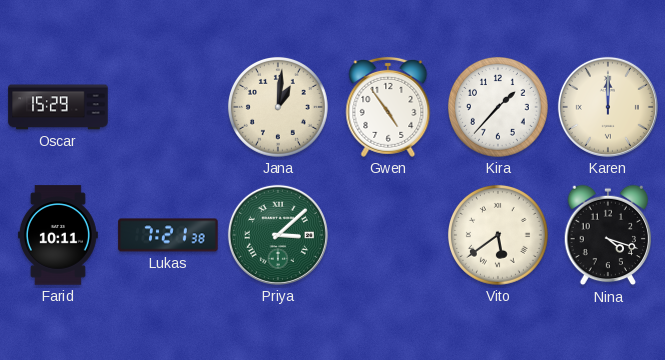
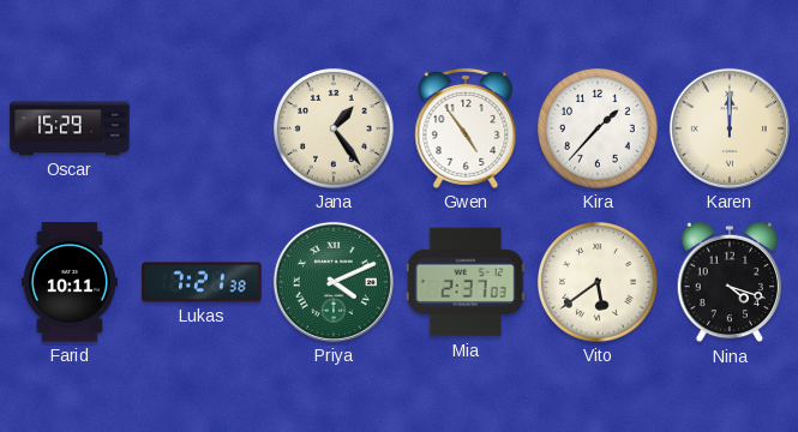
Jana: 1:01 -> 1:24
Priya: 3:08 -> 4:11
Mia: none -> 2:37
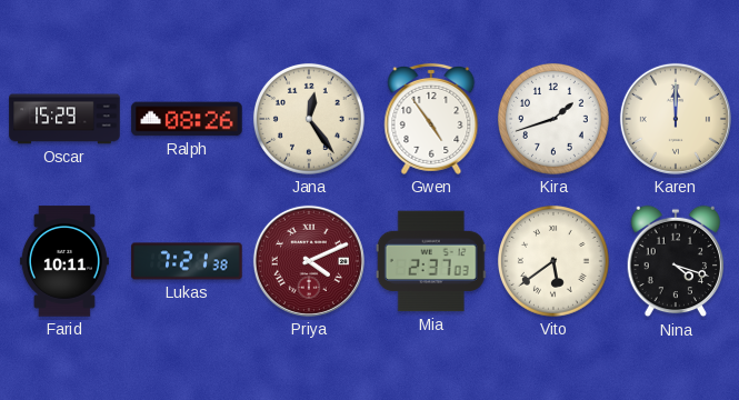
Ralph: none -> 08:26
Jana: 1:24 -> 12:24
Kira: 1:37 -> 1:42
Priya dial: green -> burgundy
